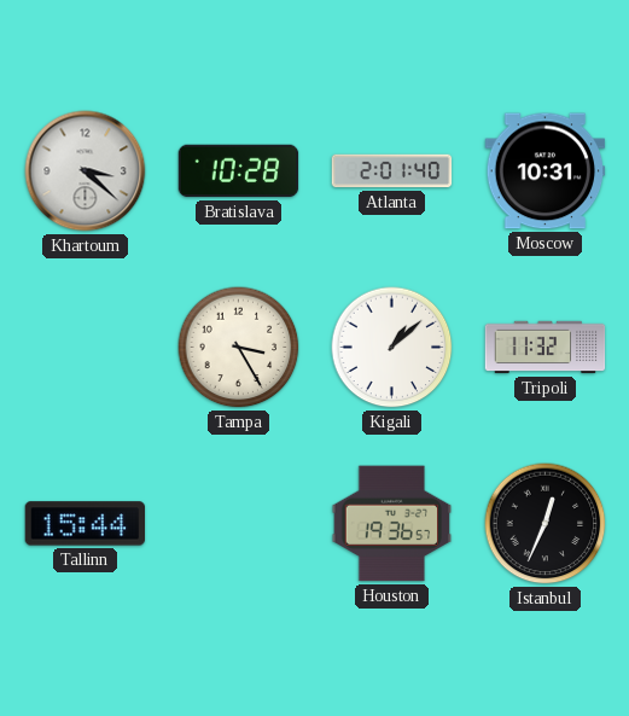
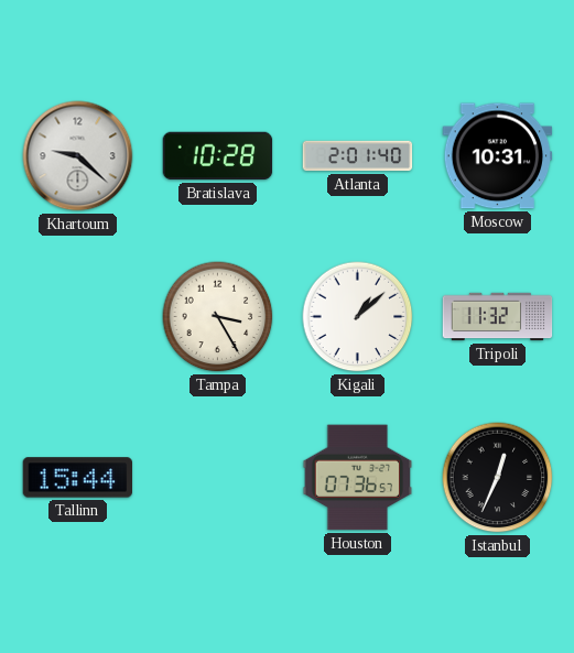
Khartoum: 3:22 -> 9:22
Houston: 19:36 -> 07:36
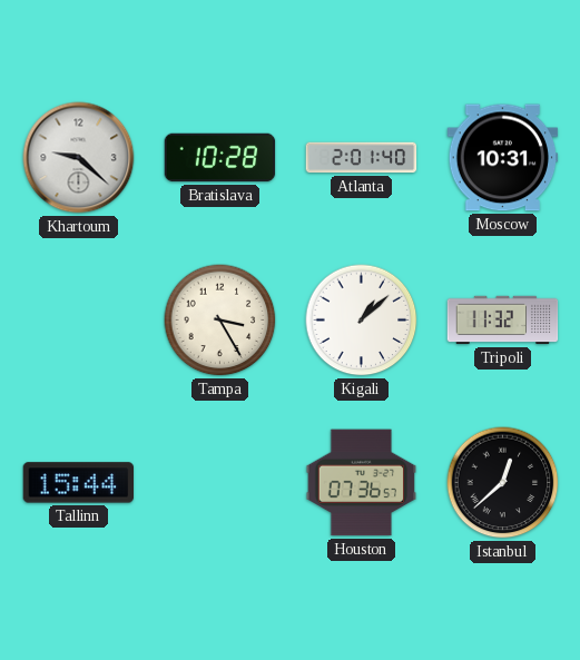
Istanbul: 12:34 -> 12:38
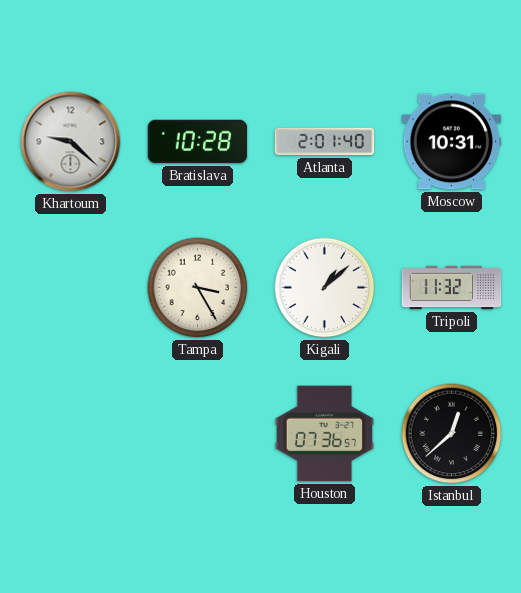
Tallinn: 15:44 -> none
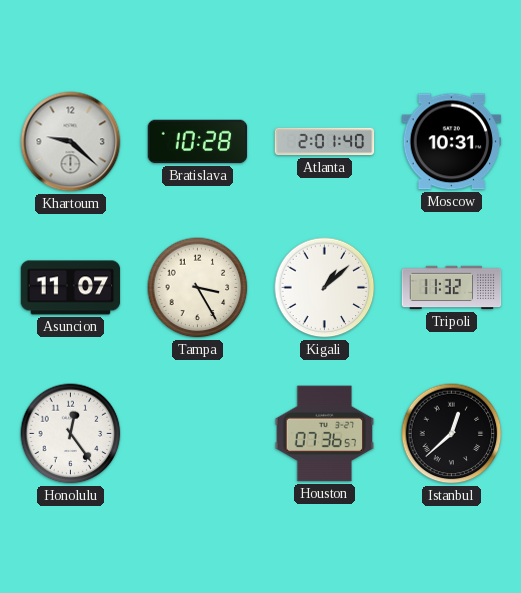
Asuncion: none -> 11:07
Honolulu: none -> 12:24
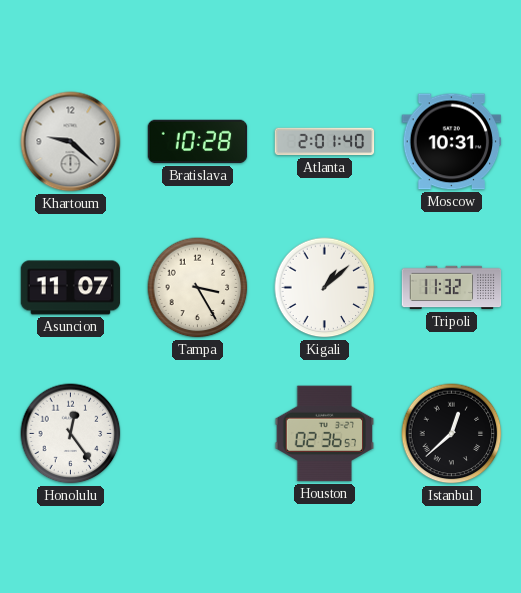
Houston: 07:36 -> 02:36
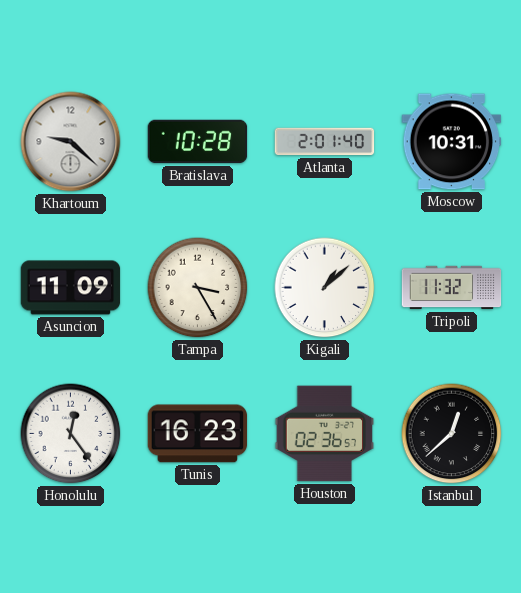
Asuncion: 11:07 -> 11:09
Tunis: none -> 16:23
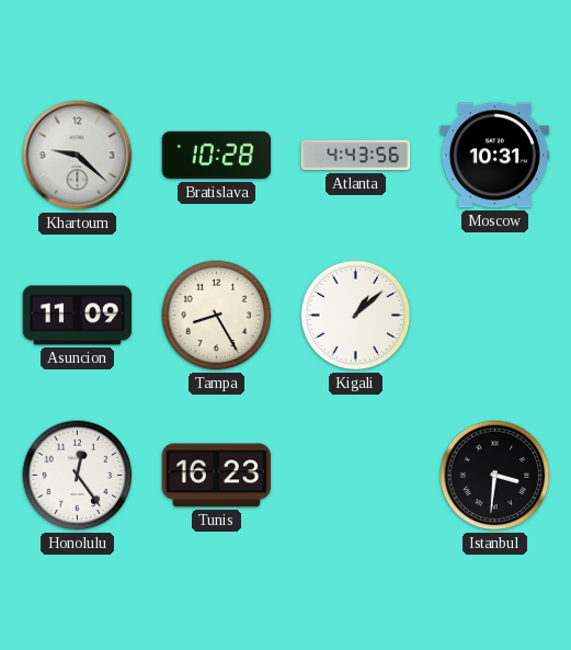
Atlanta: 2:01 -> 4:43
Tampa: 3:25 -> 8:25
Tripoli: 11:32 -> none
Houston: 02:36 -> none
Istanbul: 12:38 -> 3:31
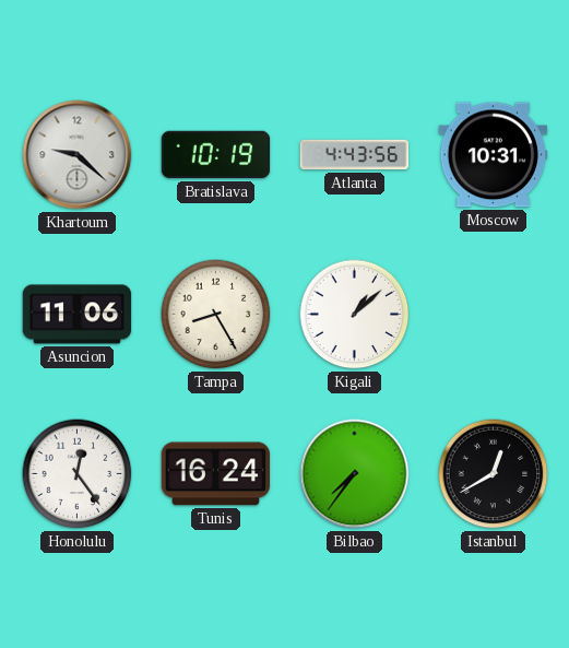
Bratislava: 10:28 -> 10:19
Asuncion: 11:09 -> 11:06
Tunis: 16:23 -> 16:24
Bilbao: none -> 7:36
Istanbul: 3:31 -> 12:40
